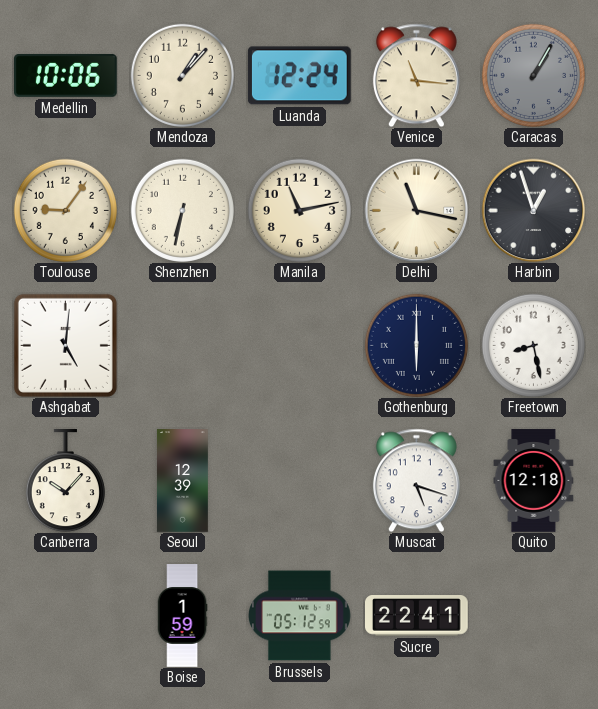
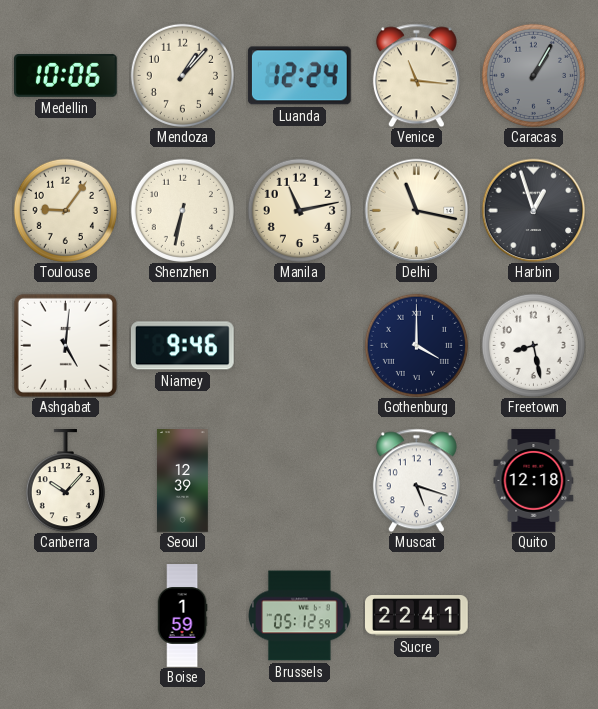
Niamey: none -> 9:46
Gothenburg: 6:00 -> 4:00
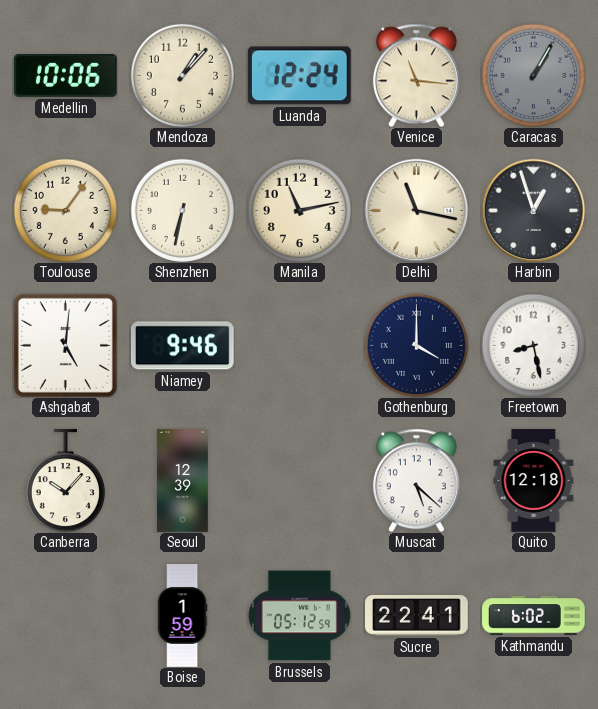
Muscat: 5:18 -> 5:22
Kathmandu: none -> 6:02
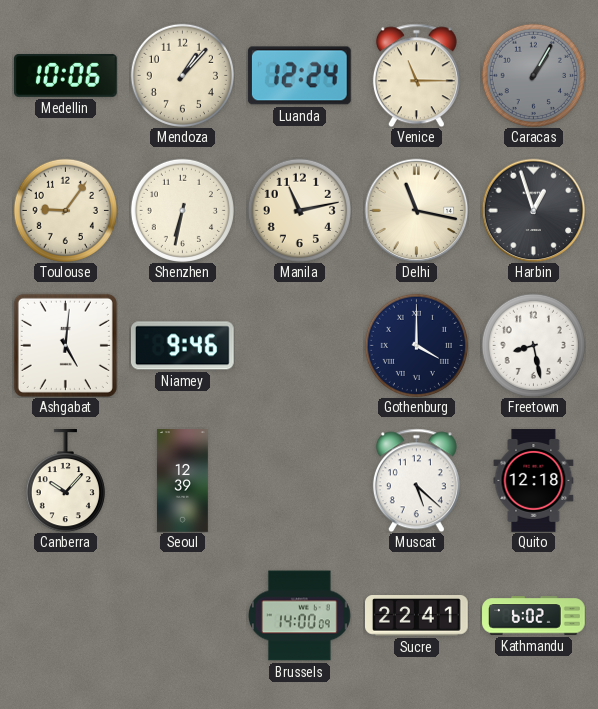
Venice: 11:16 -> 11:15
Boise: 1:59 -> none
Brussels: 05:12 -> 14:00
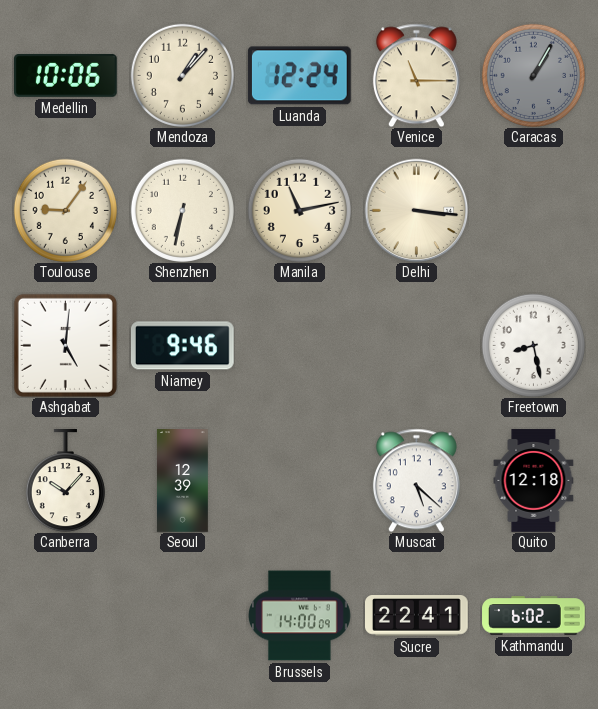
Delhi: 11:17 -> 3:16
Harbin: 12:57 -> none
Gothenburg: 4:00 -> none
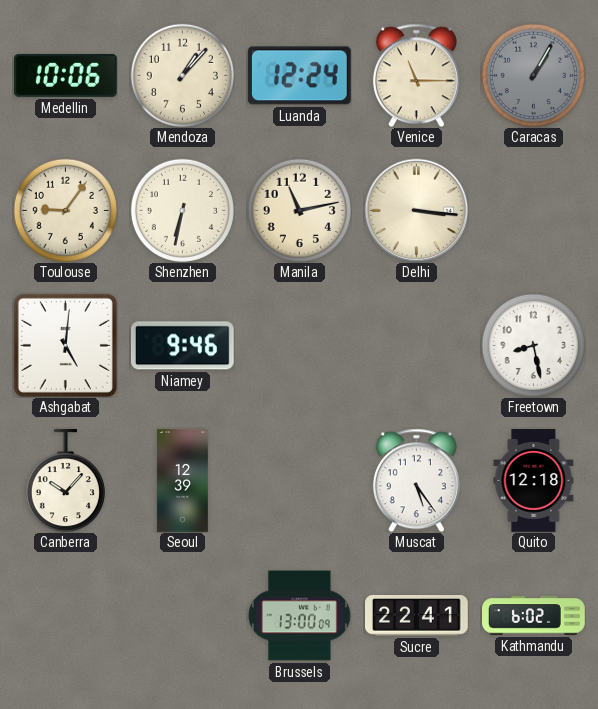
Muscat: 5:22 -> 5:24
Brussels: 14:00 -> 13:00
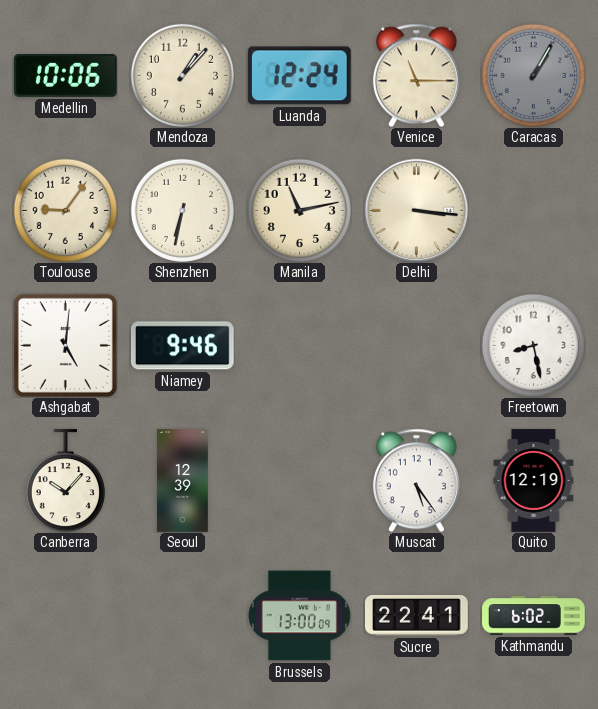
Quito: 12:18 -> 12:19
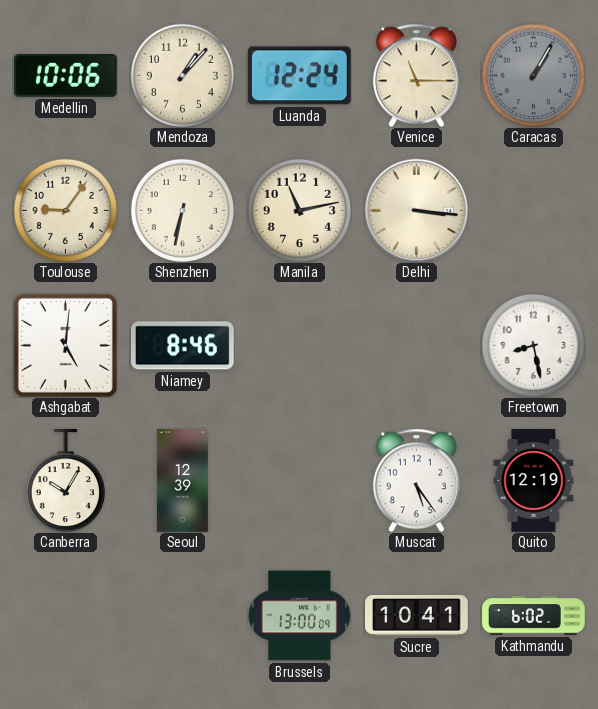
Niamey: 9:46 -> 8:46
Canberra: 10:07 -> 10:05
Sucre: 22:41 -> 10:41
